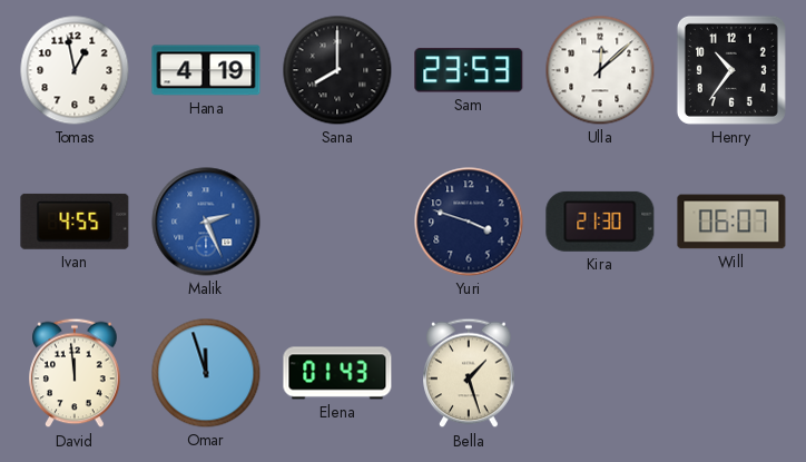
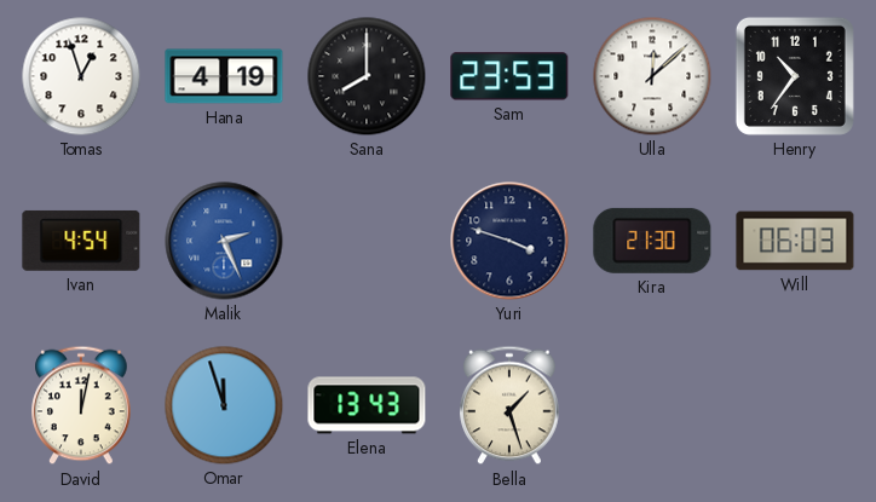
Tomas: 12:58 -> 12:57
Ivan: 4:55 -> 4:54
Will: 06:07 -> 06:03
David: 11:59 -> 12:02
Elena: 01:43 -> 13:43
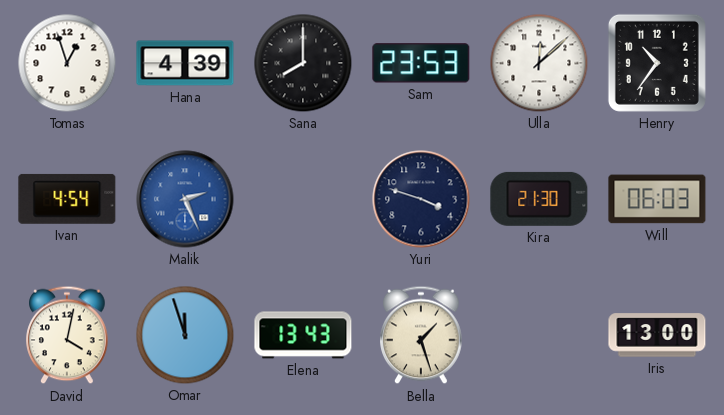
Hana: 4:19 -> 4:39
David: 12:02 -> 4:02
Iris: none -> 13:00
